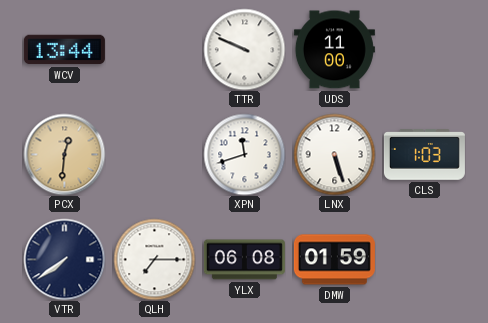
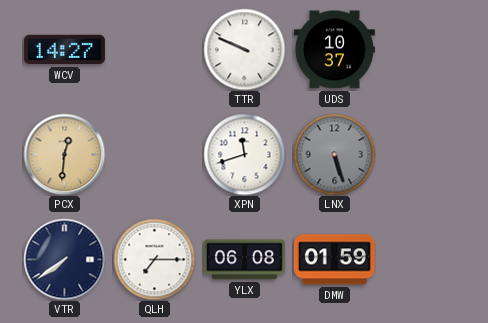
WCV: 13:44 -> 14:27
UDS: 11:00 -> 10:37
LNX dial: white -> grey
CLS: 1:03 -> none
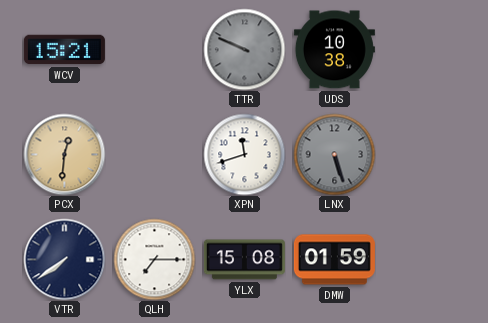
WCV: 14:27 -> 15:21
TTR dial: white -> grey
UDS: 10:37 -> 10:38
YLX: 06:08 -> 15:08
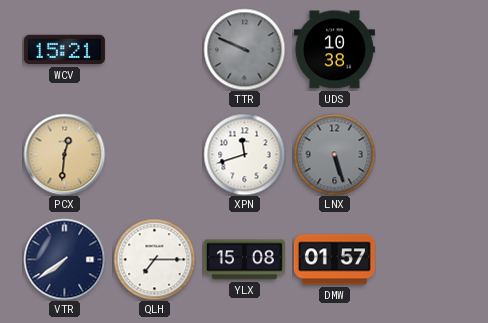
DMW: 01:59 -> 01:57
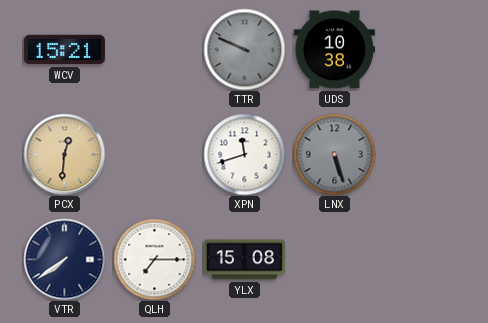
DMW: 01:57 -> none
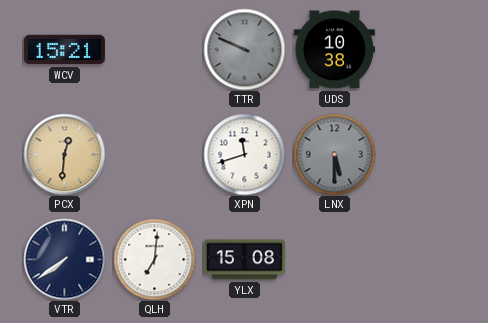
LNX: 5:27 -> 5:30
QLH: 7:15 -> 7:01
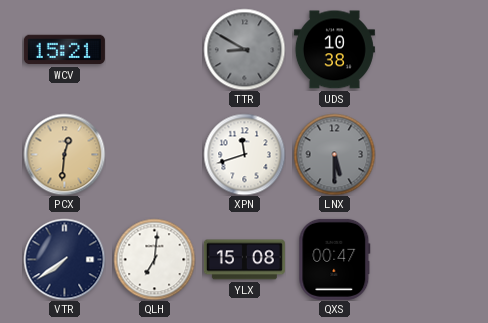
TTR: 9:49 -> 8:50
QXS: none -> 00:47
